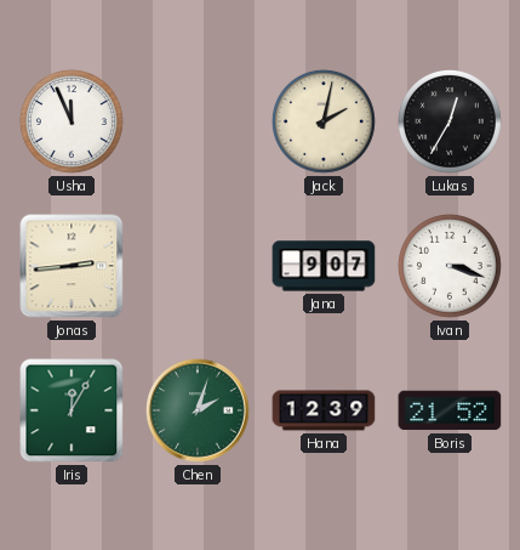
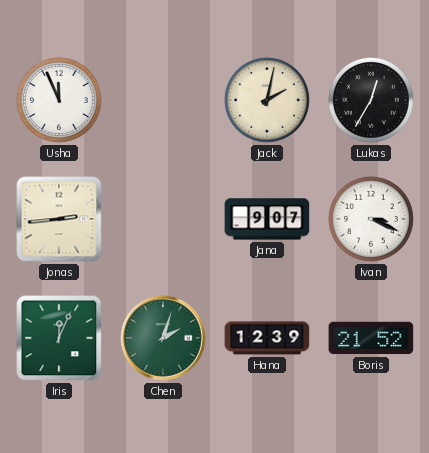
Ivan: 3:18 -> 3:19
Iris: 12:05 -> 12:04
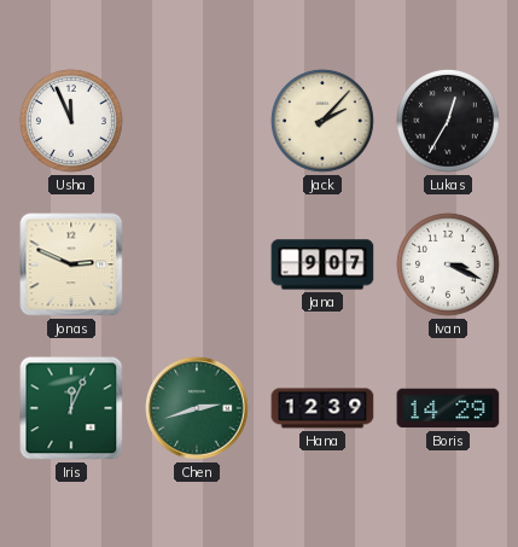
Jack: 2:02 -> 2:07
Jonas: 2:44 -> 2:49
Chen: 2:03 -> 2:42
Boris: 21:52 -> 14:29
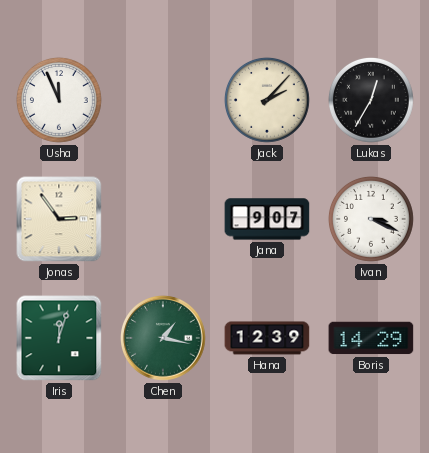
Jonas: 2:49 -> 2:54
Iris: 12:04 -> 12:03
Chen: 2:42 -> 1:17
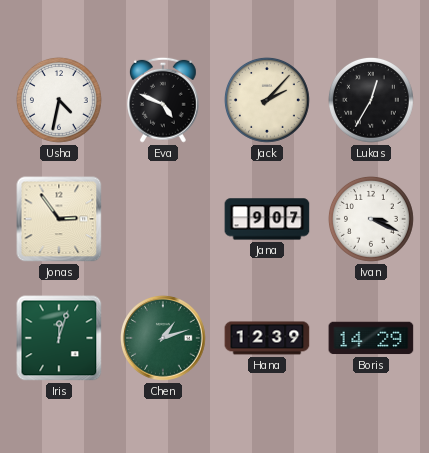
Usha: 11:56 -> 4:32
Eva: none -> 4:49
Chen: 1:17 -> 1:12
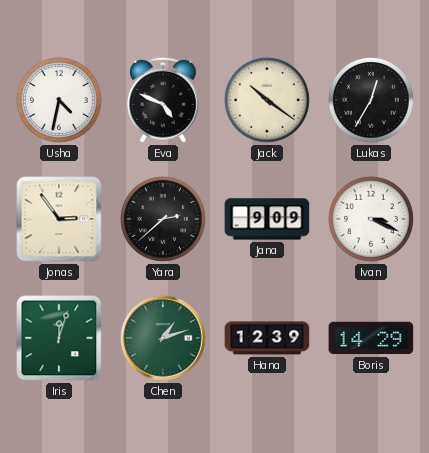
Jack: 2:07 -> 10:21
Yara: none -> 2:38
Jana: 9:07 -> 9:09
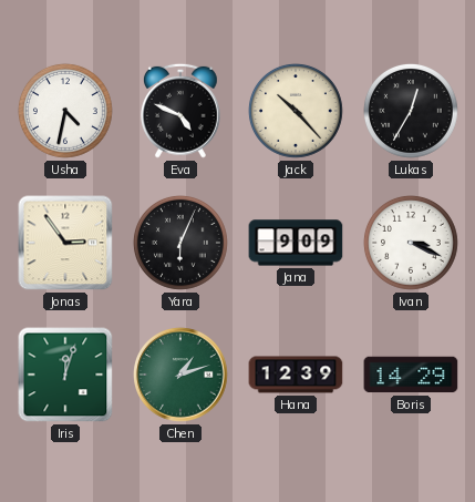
Jack: 10:21 -> 10:23
Yara: 2:38 -> 6:04
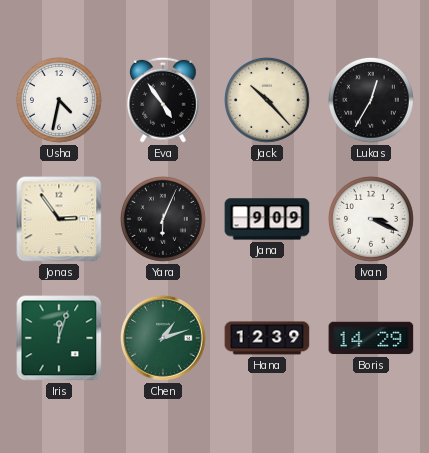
Eva: 4:49 -> 4:54
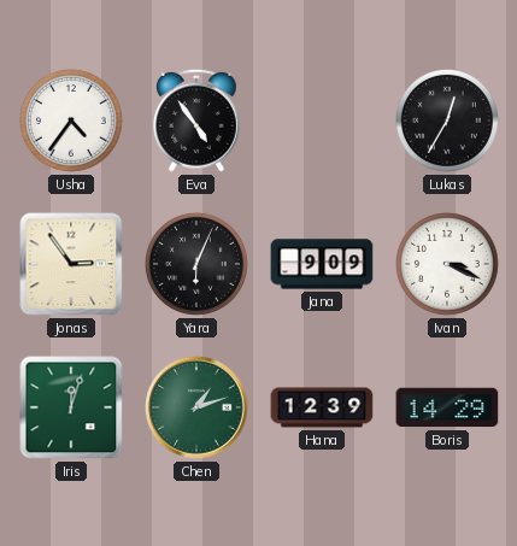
Usha: 4:32 -> 4:36
Jack: 10:23 -> none
